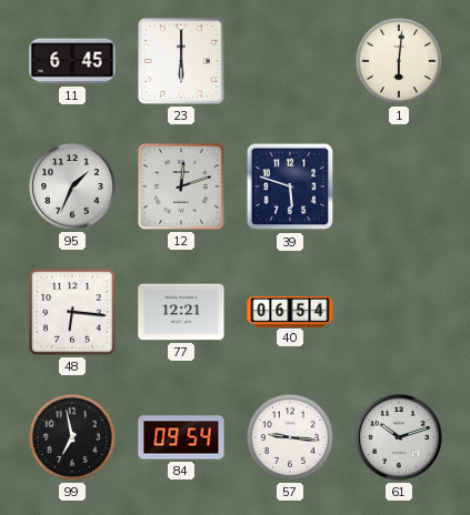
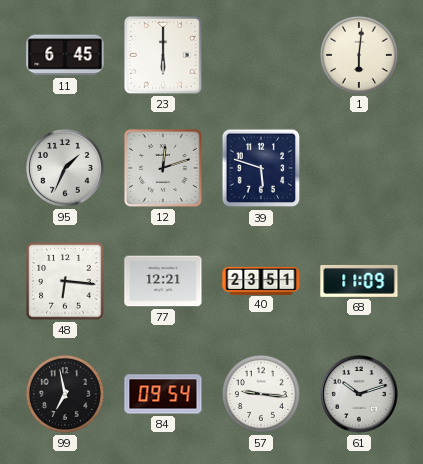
40: 06:54 -> 23:51
68: none -> 11:09
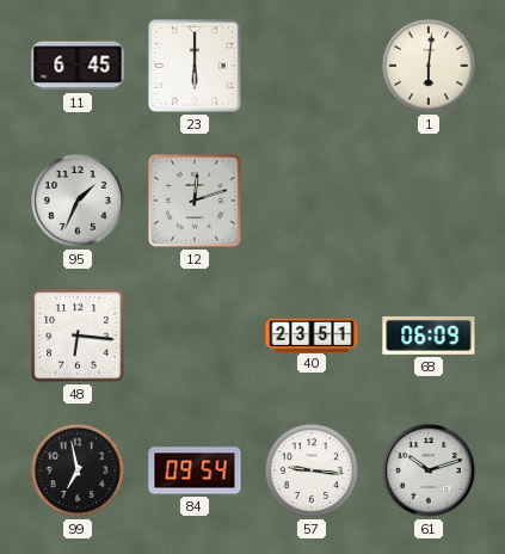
39: 5:48 -> none
77: 12:21 -> none
68: 11:09 -> 06:09
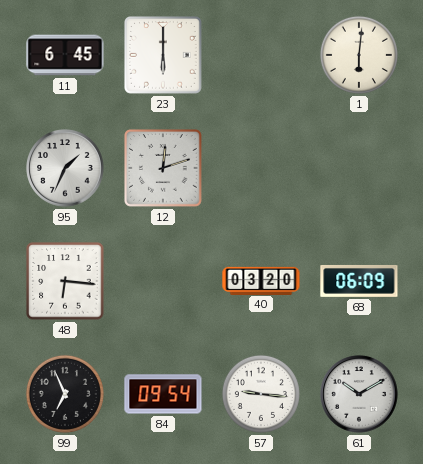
40: 23:51 -> 03:20
99: 6:58 -> 6:56
61: 10:12 -> 10:10
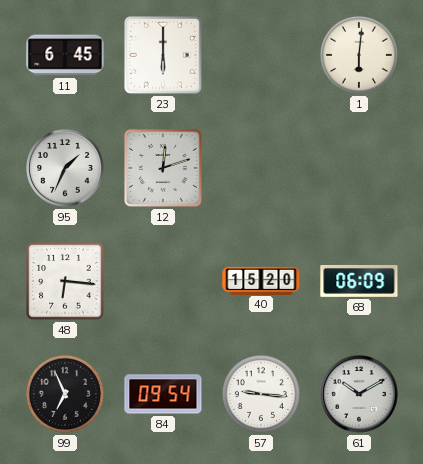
40: 03:20 -> 15:20
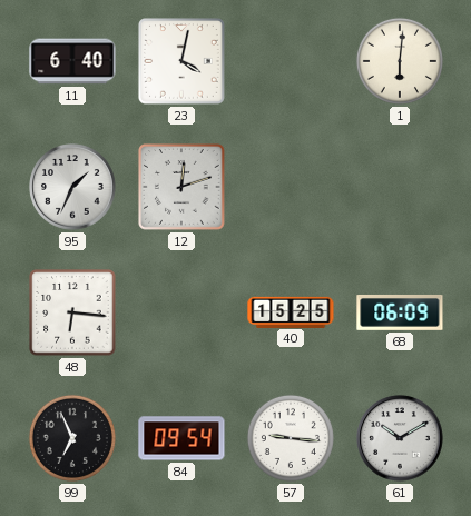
11: 6:45 -> 6:40
23: 6:00 -> 4:02
40: 15:20 -> 15:25
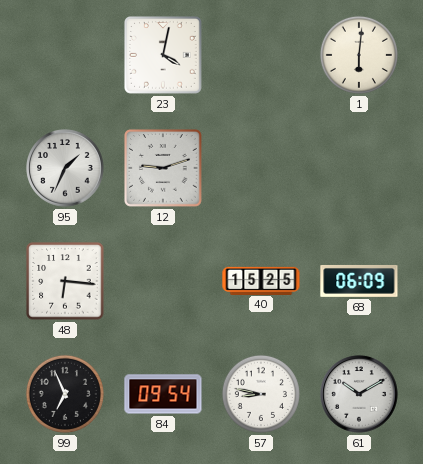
11: 6:40 -> none
12: 12:12 -> 9:12
57: 9:16 -> 8:47
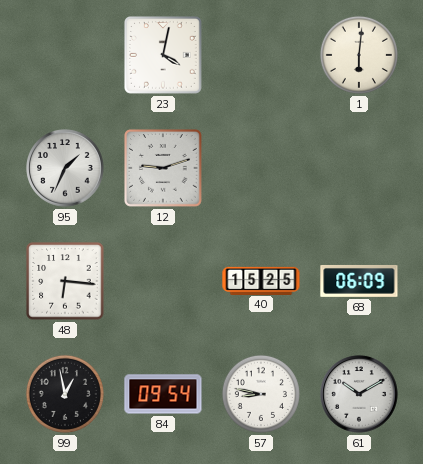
99: 6:56 -> 12:58
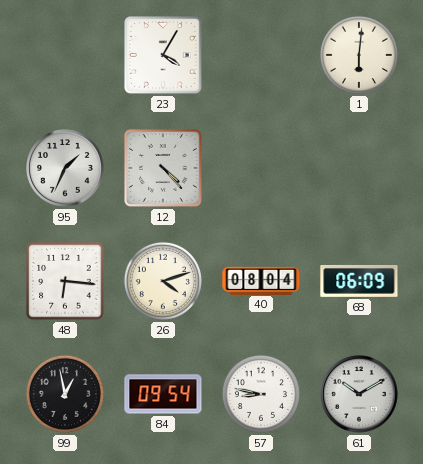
23: 4:02 -> 4:05
12: 9:12 -> 4:23
26: none -> 4:12
40: 15:25 -> 08:04
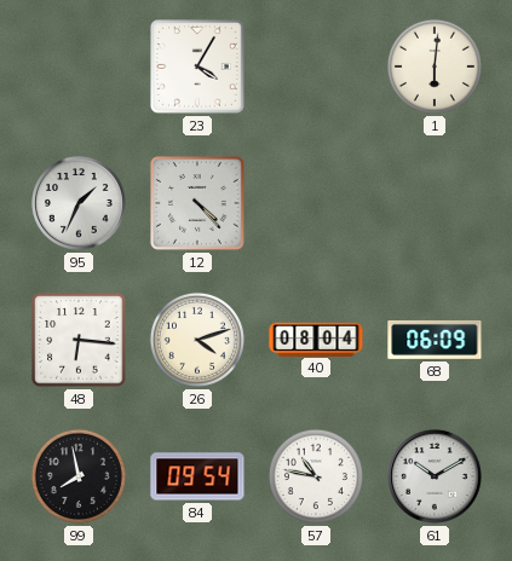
99: 12:58 -> 7:58
57: 8:47 -> 10:47
